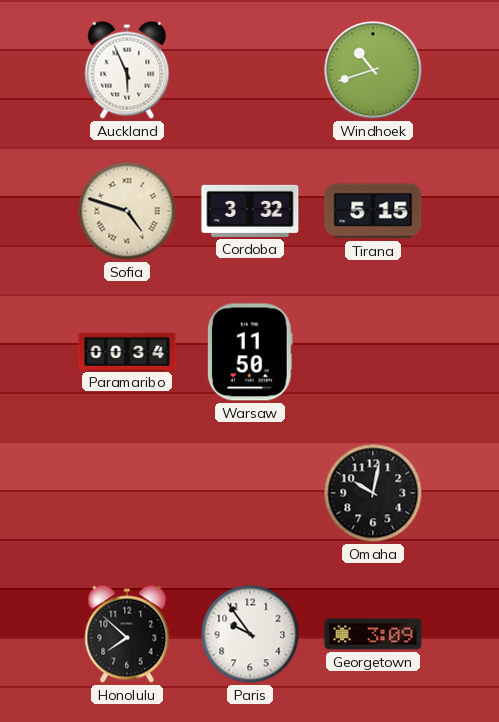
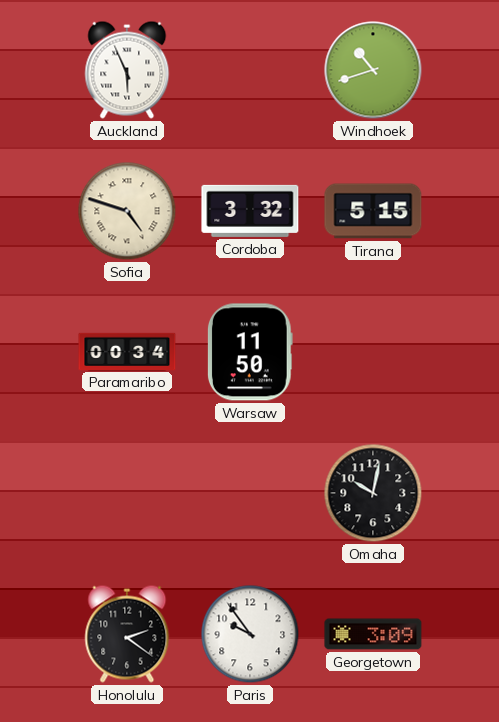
Honolulu: 7:52 -> 2:21
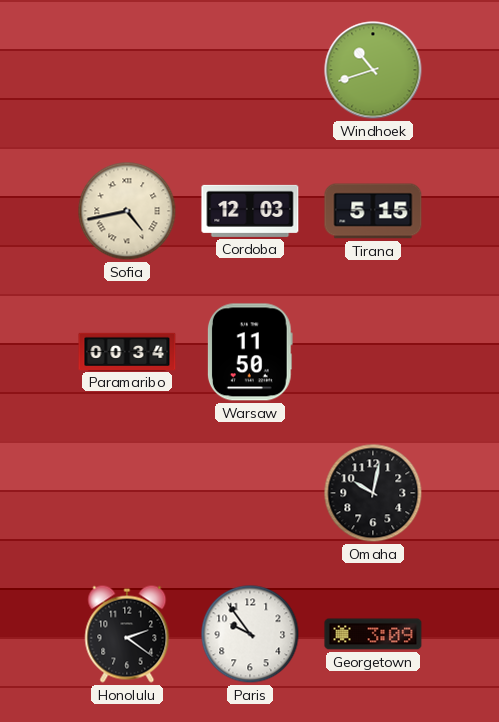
Auckland: 5:56 -> none
Sofia: 4:48 -> 4:43
Cordoba: 3:32 -> 12:03
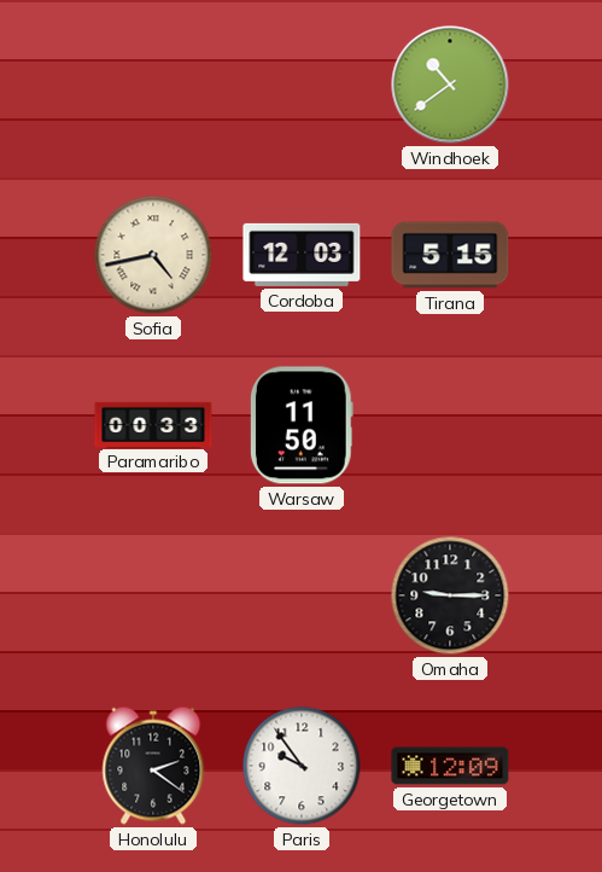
Windhoek: 10:42 -> 10:39
Paramaribo: 00:34 -> 00:33
Omaha: 10:02 -> 9:15
Georgetown: 3:09 -> 12:09
